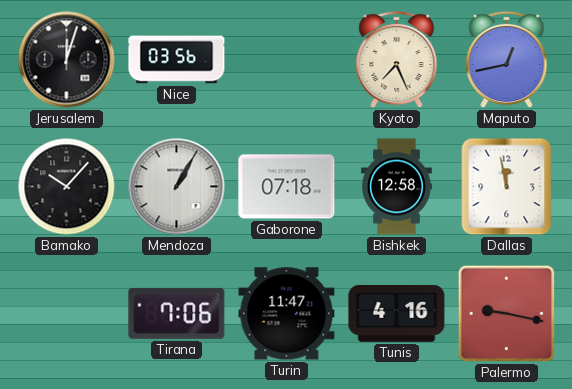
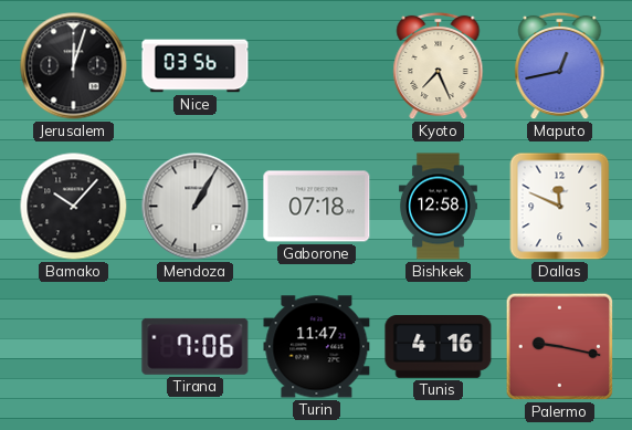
Dallas: 11:58 -> 11:49
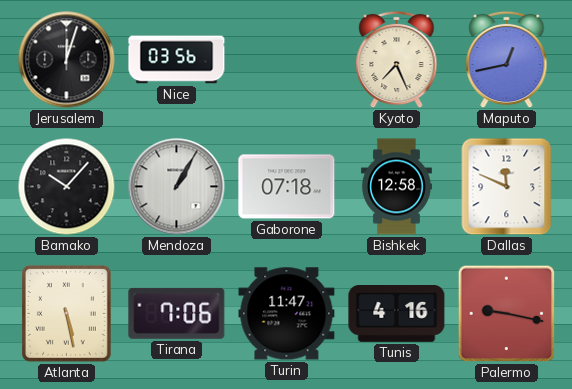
Atlanta: none -> 5:28
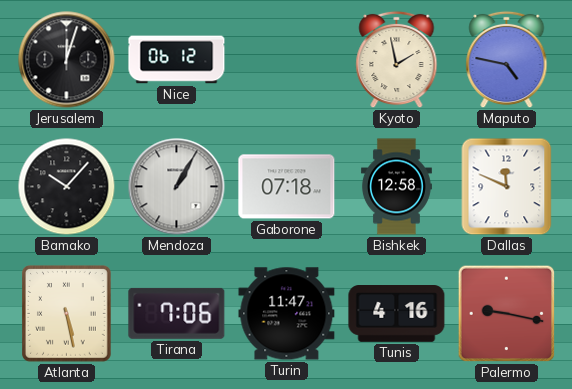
Nice: 03:56 -> 06:12
Kyoto: 7:26 -> 1:58
Maputo: 12:43 -> 4:47
